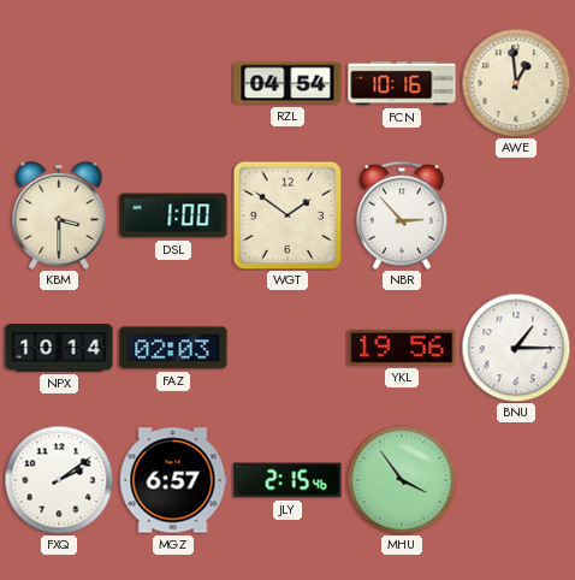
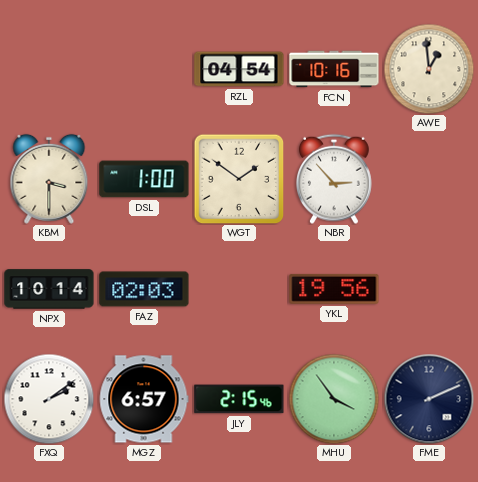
BNU: 1:15 -> none
FME: none -> 2:11
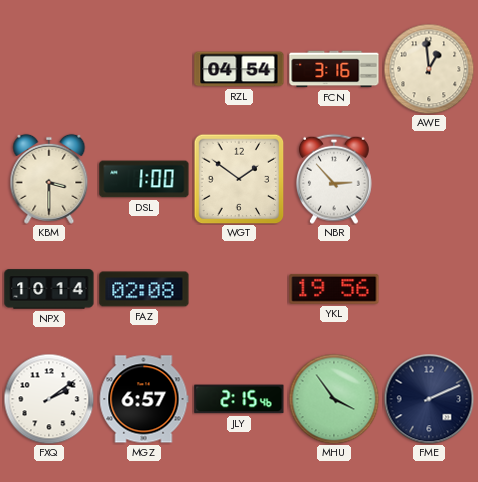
FCN: 10:16 -> 3:16
FAZ: 02:03 -> 02:08
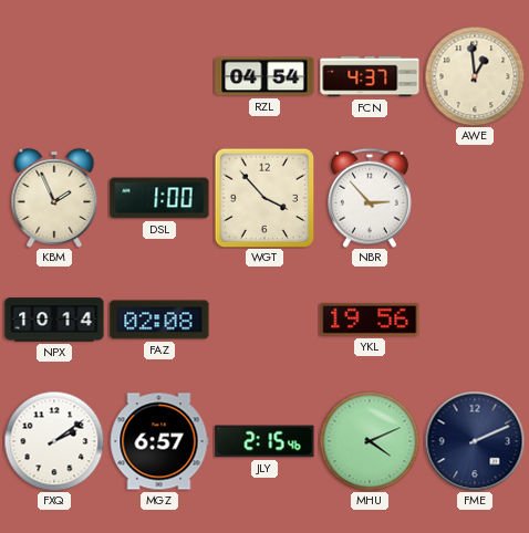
FCN: 3:16 -> 4:37
KBM: 3:30 -> 1:56
WGT: 1:51 -> 3:53
MHU: 3:54 -> 4:11
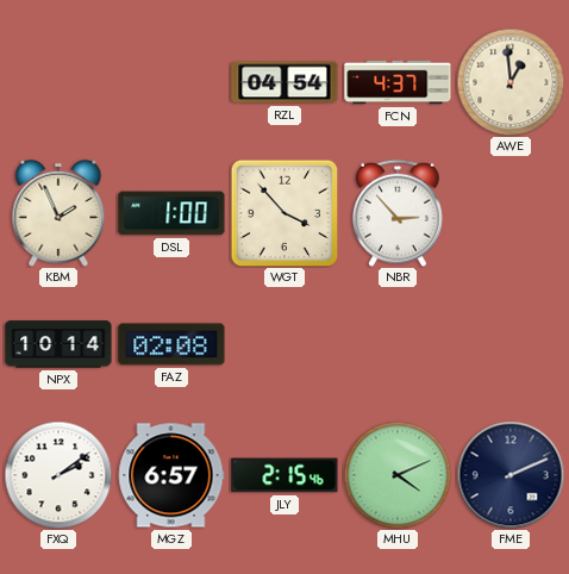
YKL: 19:56 -> none
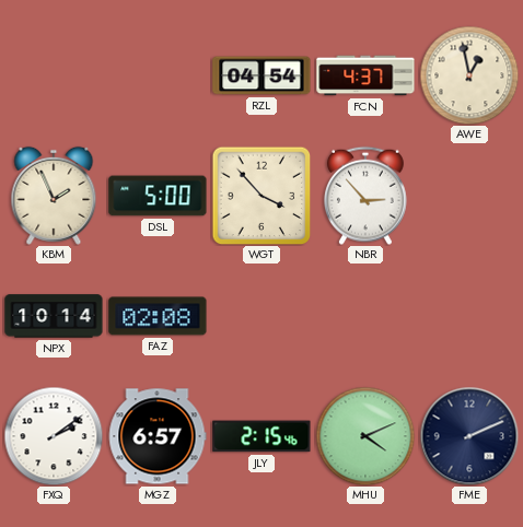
AWE: 12:59 -> 12:58
DSL: 1:00 -> 5:00
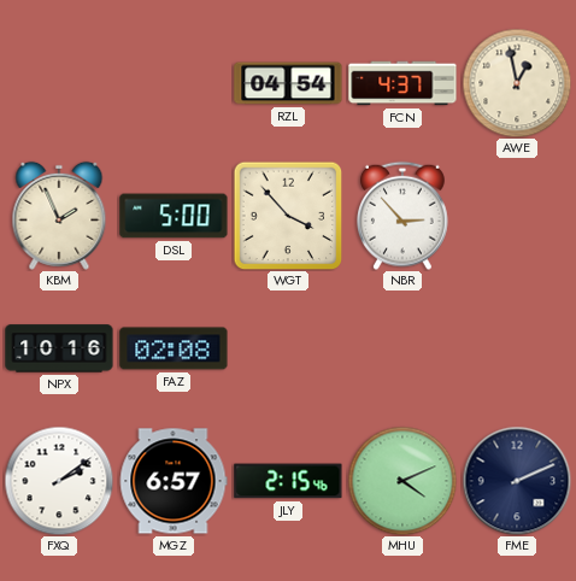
NPX: 10:14 -> 10:16
